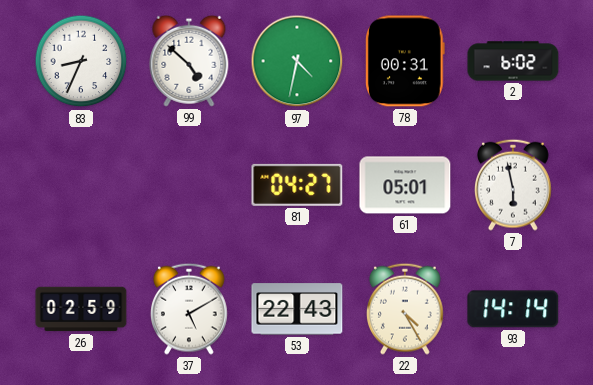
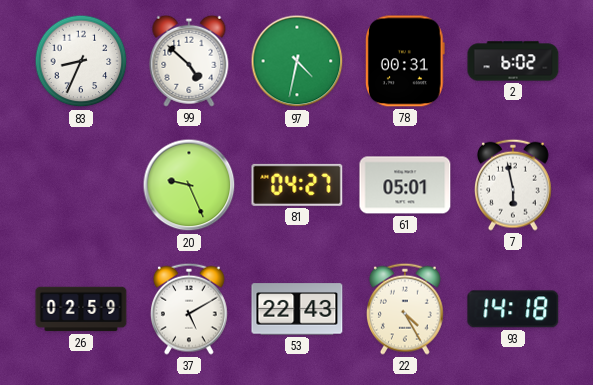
20: none -> 9:26
93: 14:14 -> 14:18
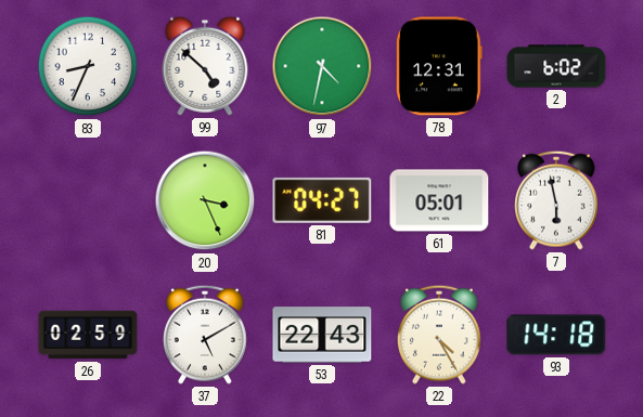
78: 00:31 -> 12:31
20: 9:26 -> 3:26
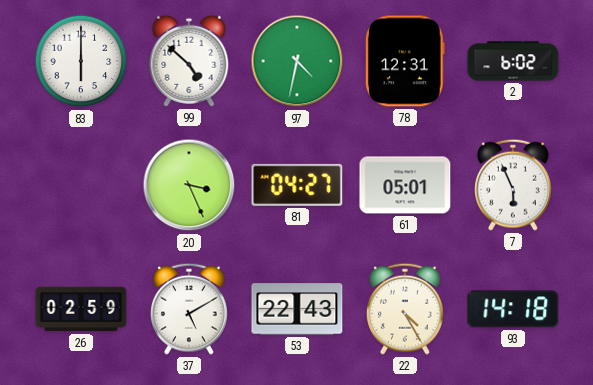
83: 8:34 -> 6:00
7: 5:58 -> 5:56
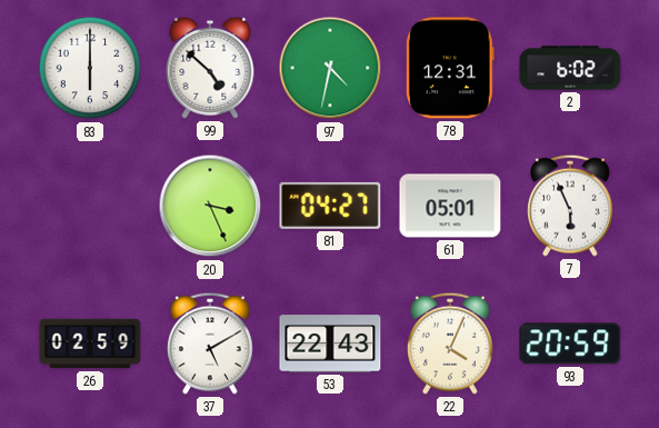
22: 4:25 -> 4:04
93: 14:18 -> 20:59
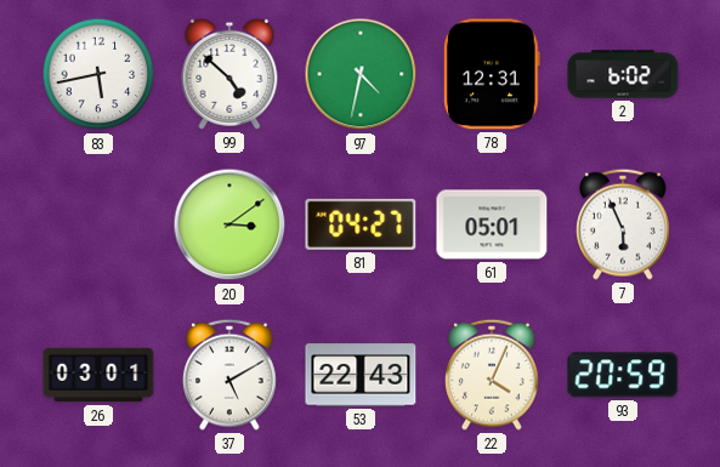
83: 6:00 -> 5:43
20: 3:26 -> 3:09
26: 02:59 -> 03:01
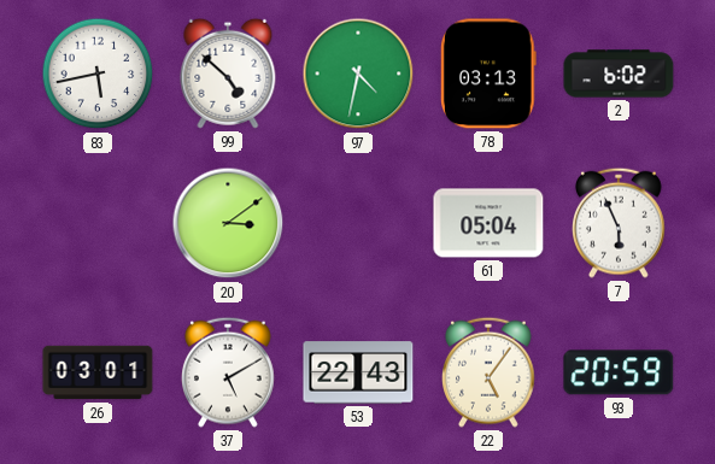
78: 12:31 -> 03:13
81: 04:27 -> none
61: 05:01 -> 05:04
22: 4:04 -> 5:06
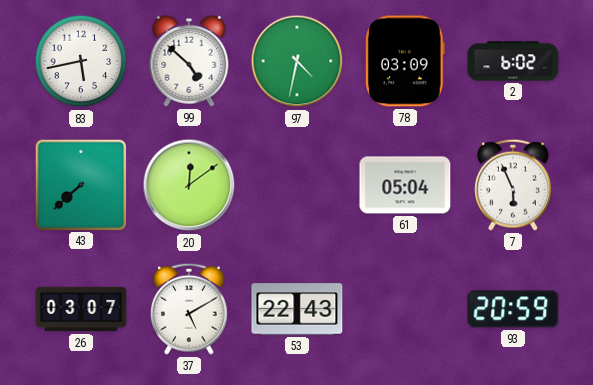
78: 03:13 -> 03:09
43: none -> 7:38
20: 3:09 -> 12:09
26: 03:01 -> 03:07
22: 5:06 -> none
